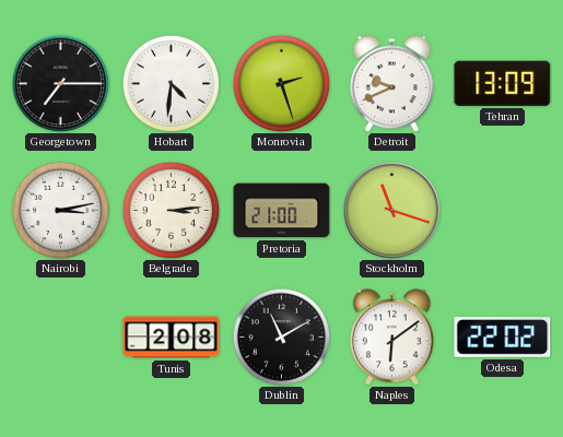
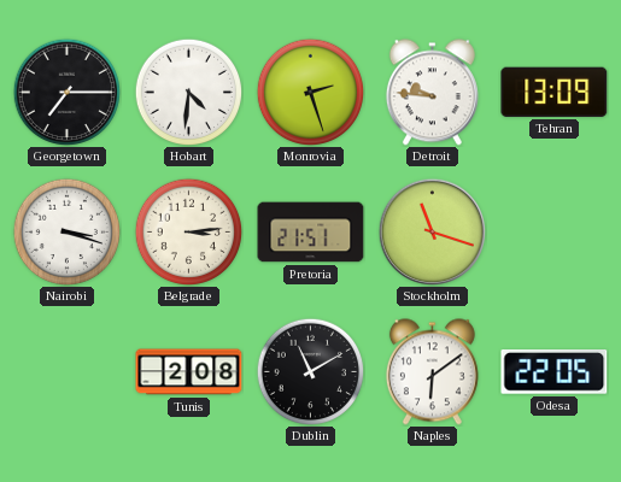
Detroit: 9:41 -> 9:46
Nairobi: 3:13 -> 3:18
Pretoria: 21:00 -> 21:51
Odesa: 22:02 -> 22:05
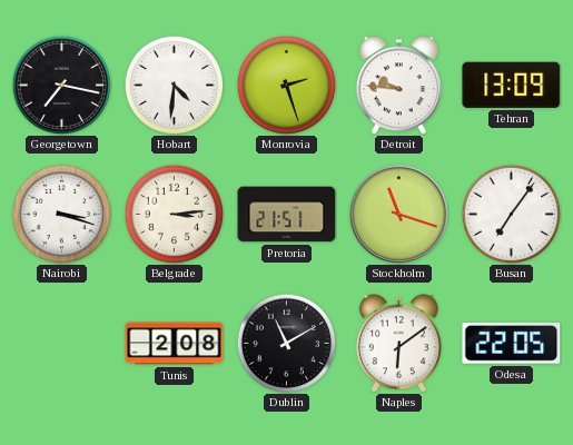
Georgetown: 7:15 -> 7:17
Busan: none -> 7:06
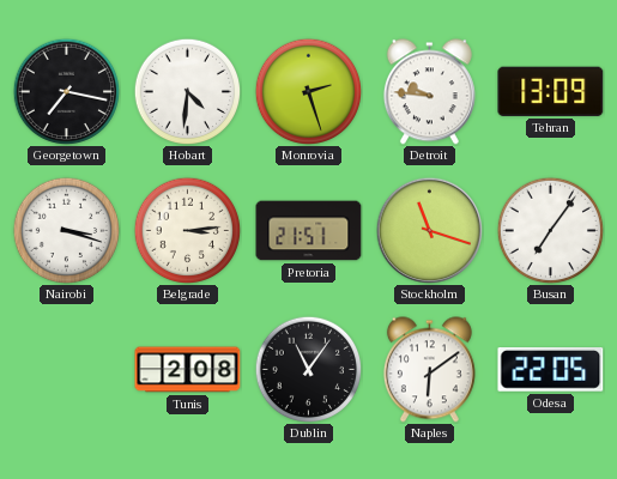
Dublin: 11:10 -> 11:06
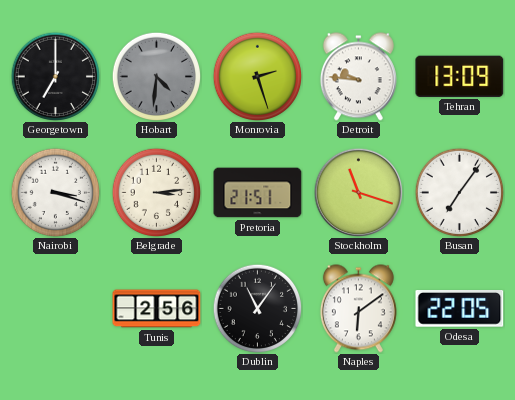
Georgetown: 7:17 -> 7:00
Hobart dial: white -> grey
Tunis: 2:08 -> 2:56
